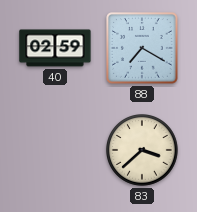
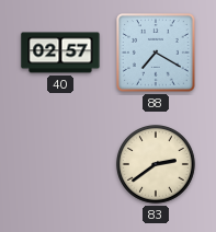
40: 02:59 -> 02:57
83: 3:38 -> 2:39
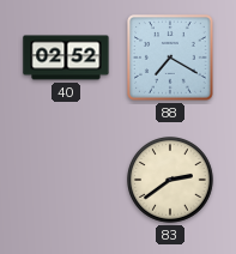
40: 02:57 -> 02:52
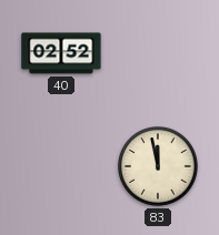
88: 7:20 -> none
83: 2:39 -> 11:58
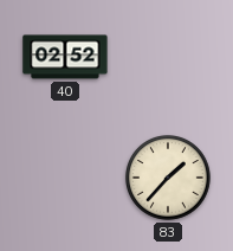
83: 11:58 -> 1:37
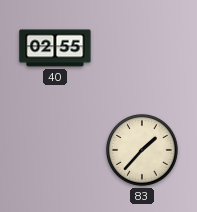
40: 02:52 -> 02:55
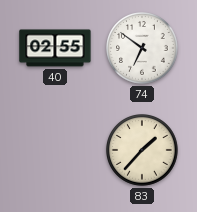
74: none -> 6:51
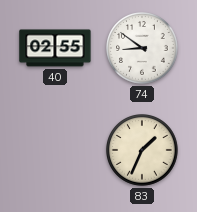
74: 6:51 -> 8:51
83: 1:37 -> 1:34
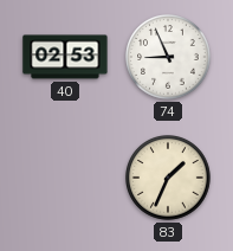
40: 02:55 -> 02:53
74: 8:51 -> 8:56
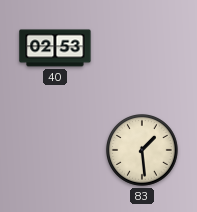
74: 8:56 -> none
83: 1:34 -> 1:29
